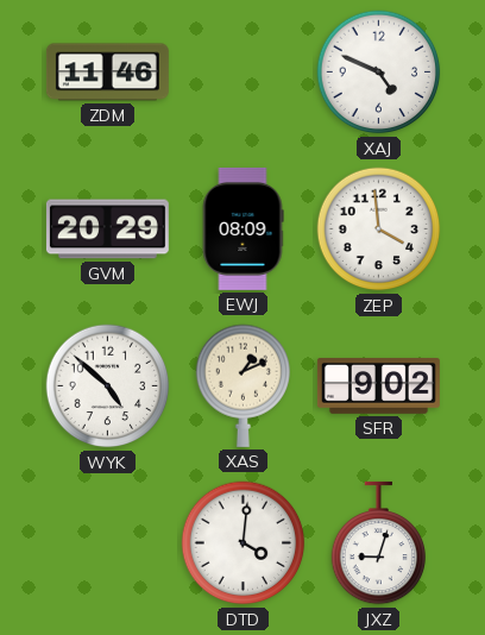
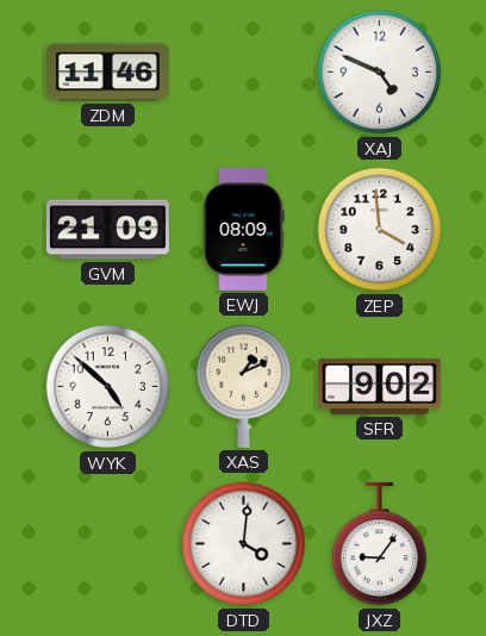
GVM: 20:29 -> 21:09
JXZ: 9:03 -> 9:06
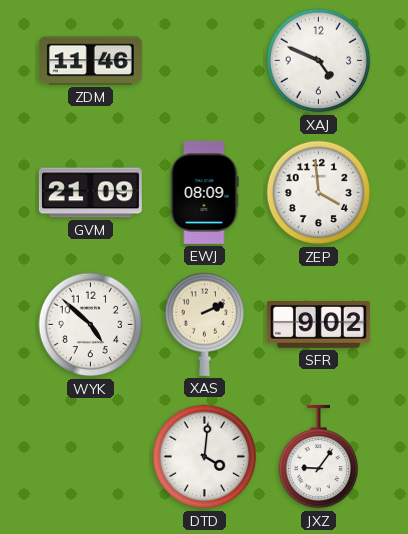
XAS: 1:11 -> 2:11
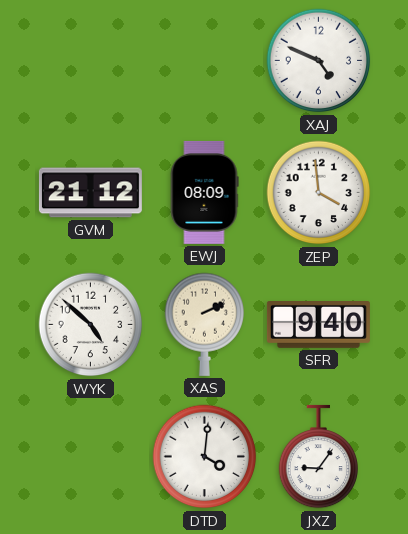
ZDM: 11:46 -> none
GVM: 21:09 -> 21:12
SFR: 9:02 -> 9:40
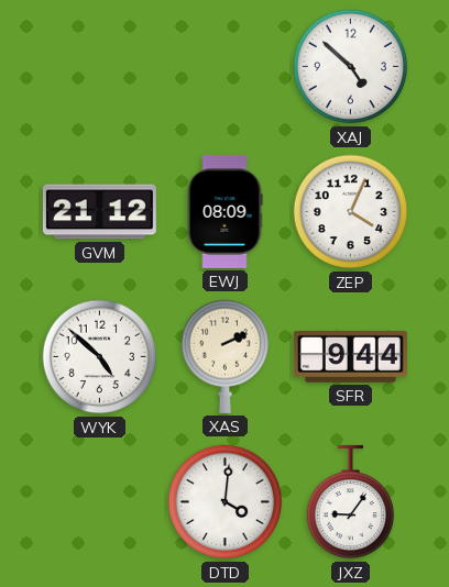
XAJ: 4:49 -> 4:52
ZEP: 3:59 -> 4:04
SFR: 9:40 -> 9:44
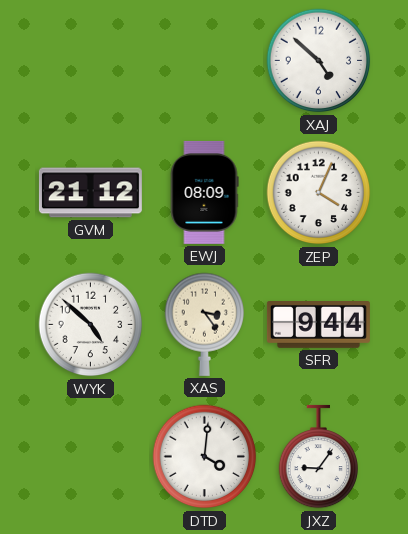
XAS: 2:11 -> 3:24
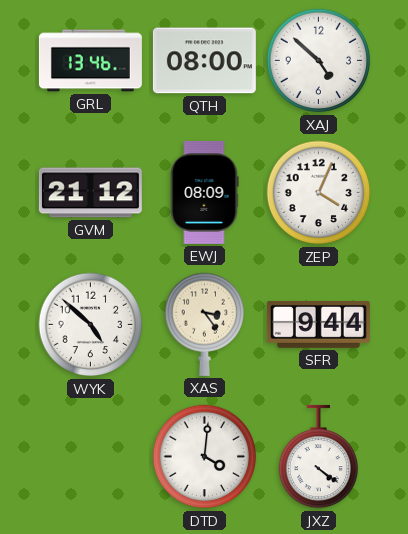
GRL: none -> 13:46
QTH: none -> 08:00
JXZ: 9:06 -> 4:21
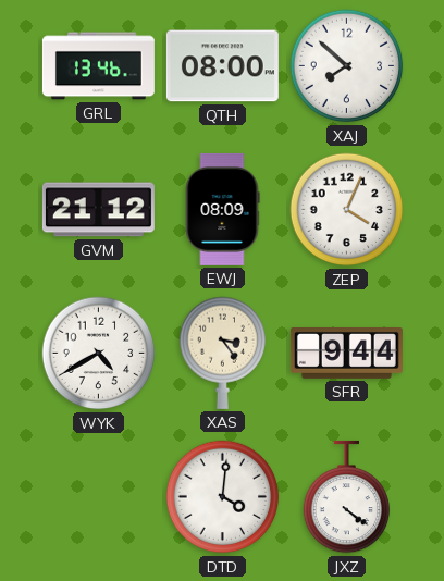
XAJ: 4:52 -> 7:52
WYK: 4:52 -> 4:40
